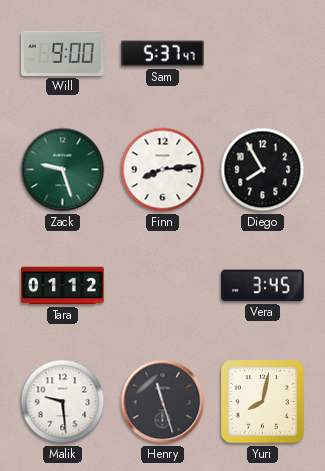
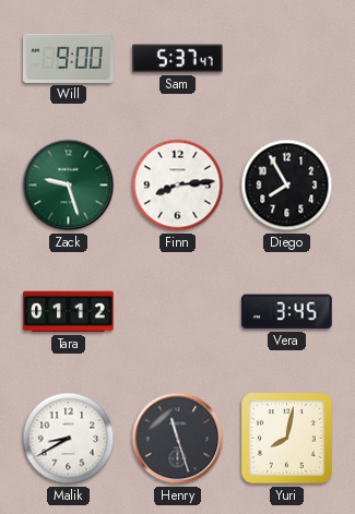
Malik: 9:29 -> 8:40
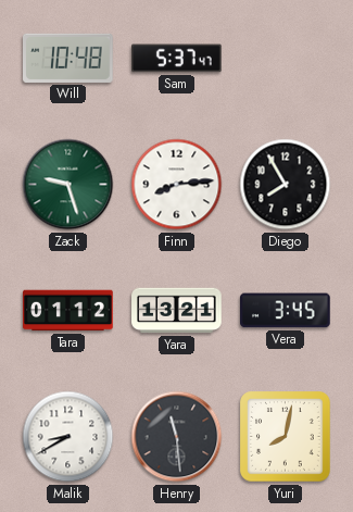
Will: 9:00 -> 10:48
Yara: none -> 13:21
Henry: 11:27 -> 11:29
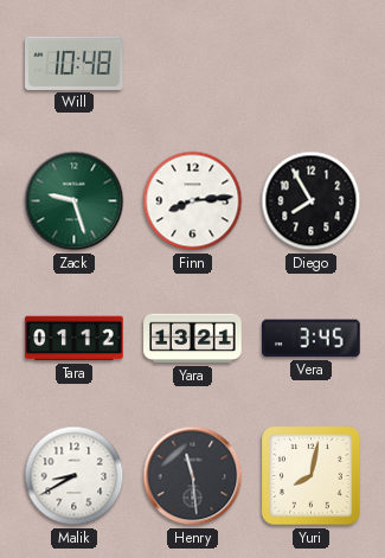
Sam: 5:37 -> none
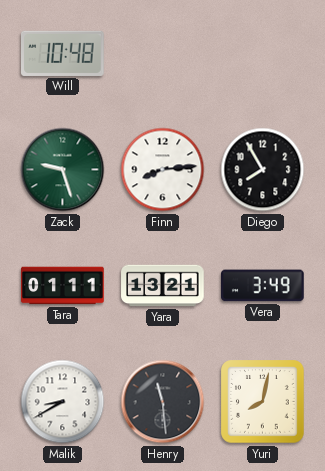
Tara: 01:12 -> 01:11
Vera: 3:45 -> 3:49
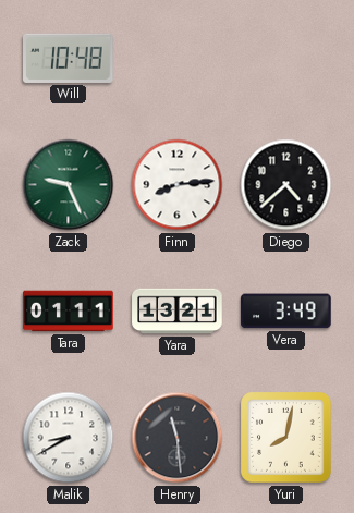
Zack: 9:27 -> 9:26
Diego: 7:55 -> 4:38
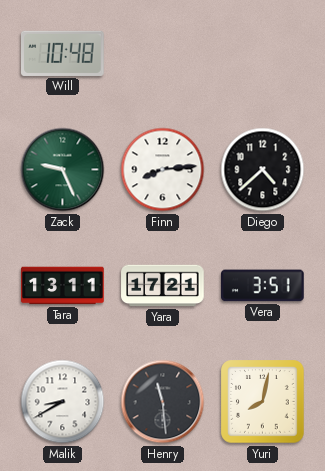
Tara: 01:11 -> 13:11
Yara: 13:21 -> 17:21
Vera: 3:49 -> 3:51
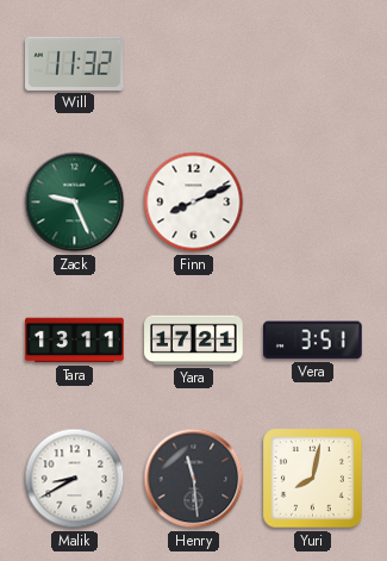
Will: 10:48 -> 11:32
Finn: 8:14 -> 8:11
Diego: 4:38 -> none
